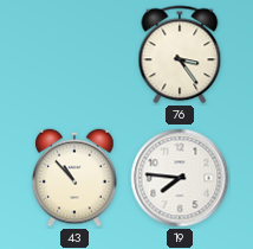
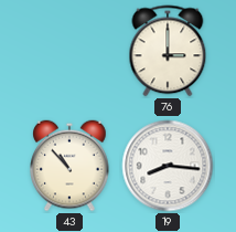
76: 3:24 -> 3:00
19: 7:46 -> 8:16
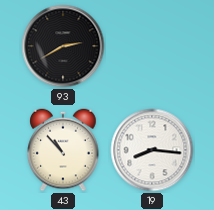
93: none -> 2:40
76: 3:00 -> none
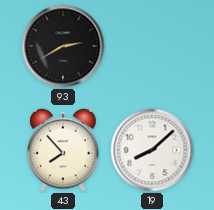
43: 10:53 -> 7:53
19: 8:16 -> 8:08
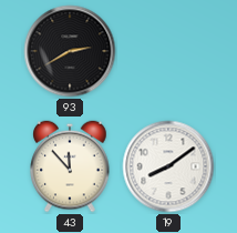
43: 7:53 -> 11:53
19: 8:08 -> 8:09
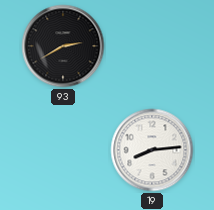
43: 11:53 -> none
19: 8:09 -> 8:14
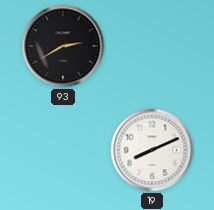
19: 8:14 -> 8:11
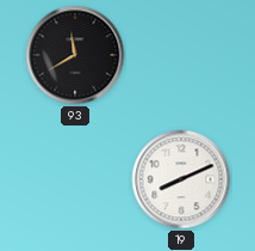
93: 2:40 -> 11:40
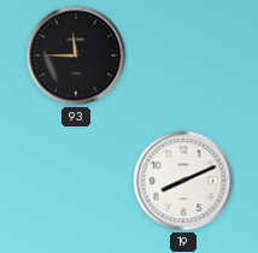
93: 11:40 -> 11:45
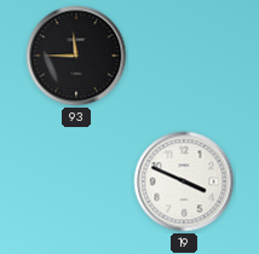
19: 8:11 -> 3:49
